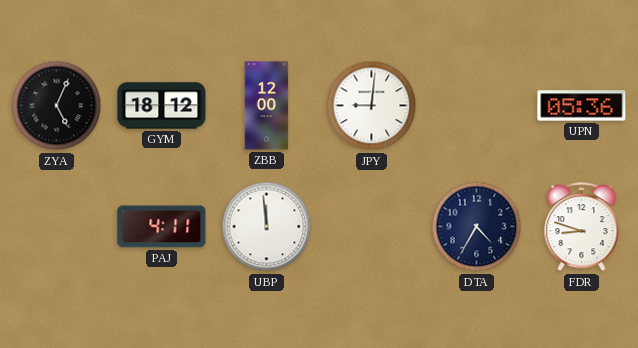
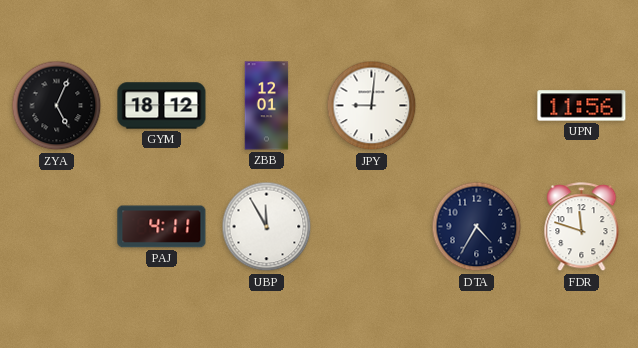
ZBB: 12:00 -> 12:01
UPN: 05:36 -> 11:56
UBP: 11:59 -> 11:55
FDR: 8:48 -> 11:48
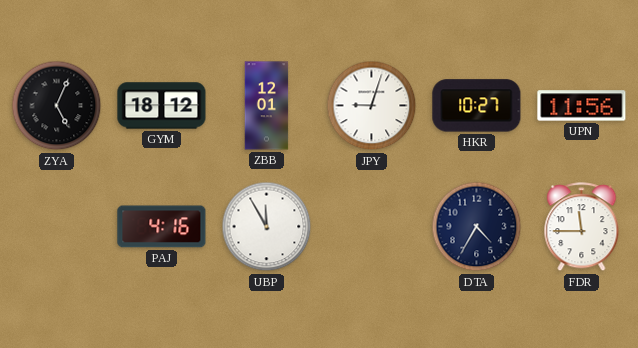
JPY: 9:01 -> 9:03
HKR: none -> 10:27
PAJ: 4:11 -> 4:16
FDR: 11:48 -> 11:45
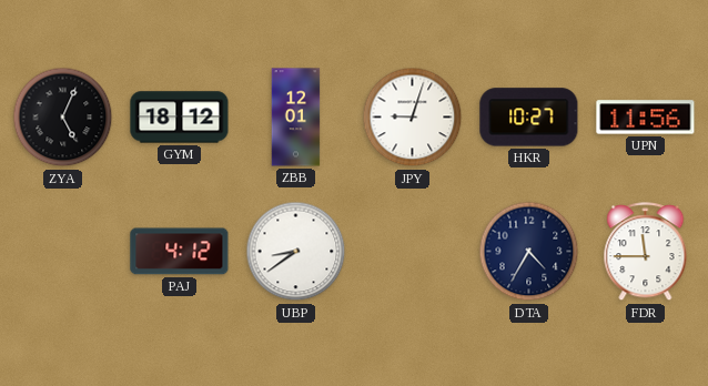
PAJ: 4:16 -> 4:12
UBP: 11:55 -> 8:39
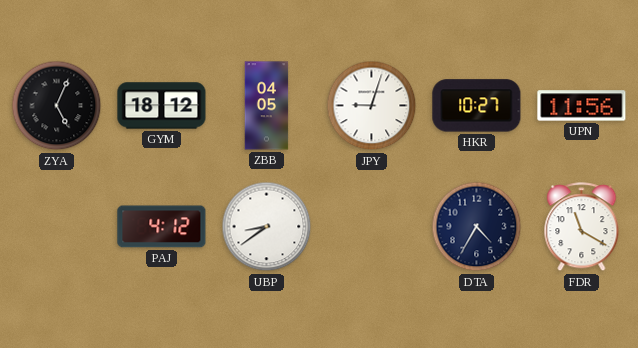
ZBB: 12:01 -> 04:05
FDR: 11:45 -> 11:20
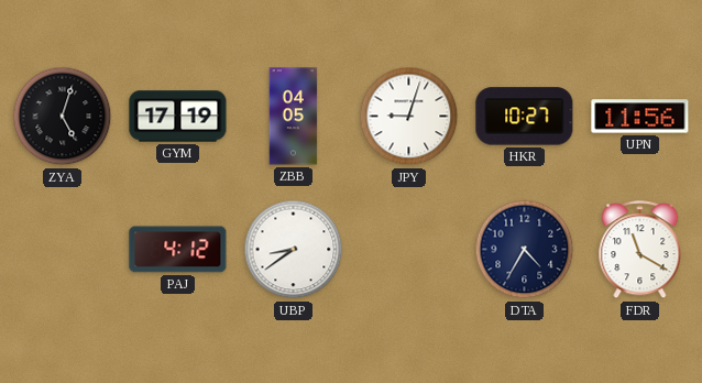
ZYA: 5:04 -> 5:03
GYM: 18:12 -> 17:19
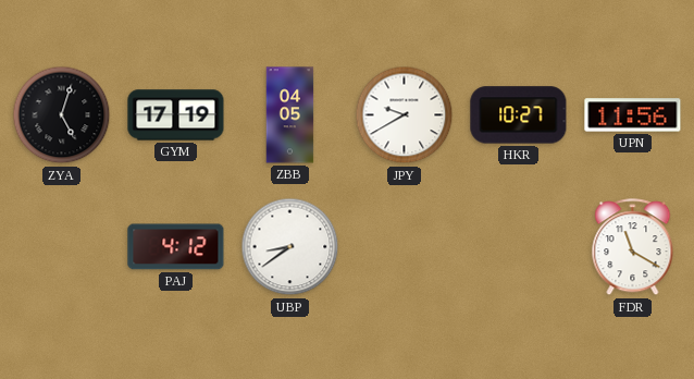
JPY: 9:03 -> 9:40
DTA: 4:35 -> none
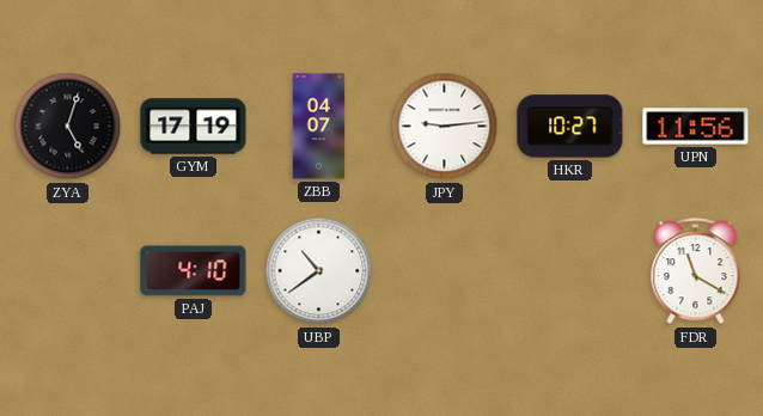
ZBB: 04:05 -> 04:07
JPY: 9:40 -> 9:14
PAJ: 4:12 -> 4:10
UBP: 8:39 -> 10:39
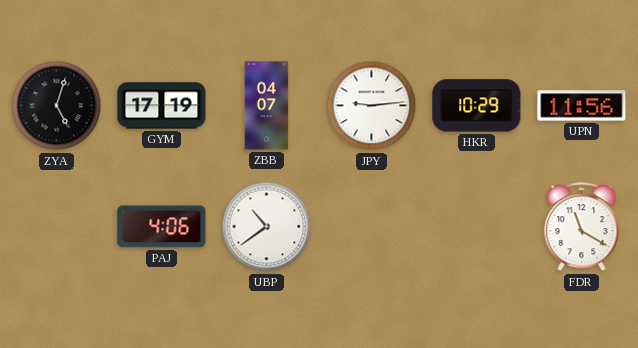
HKR: 10:27 -> 10:29
PAJ: 4:10 -> 4:06
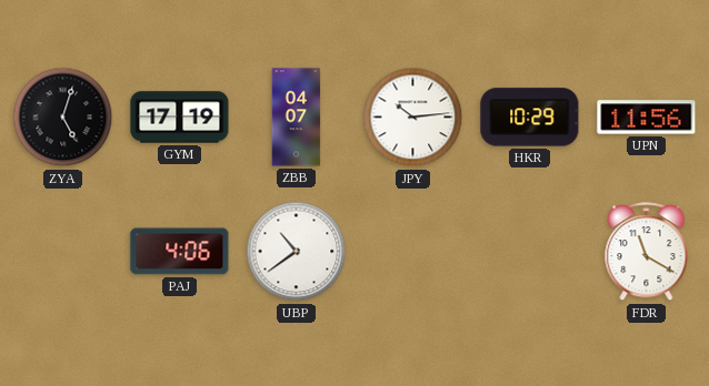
JPY: 9:14 -> 10:14
